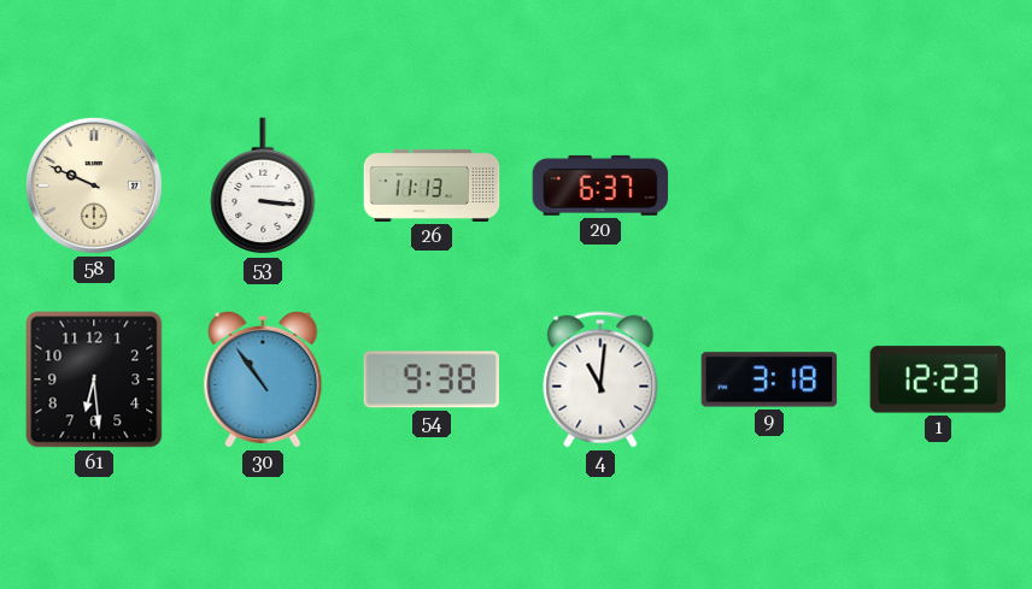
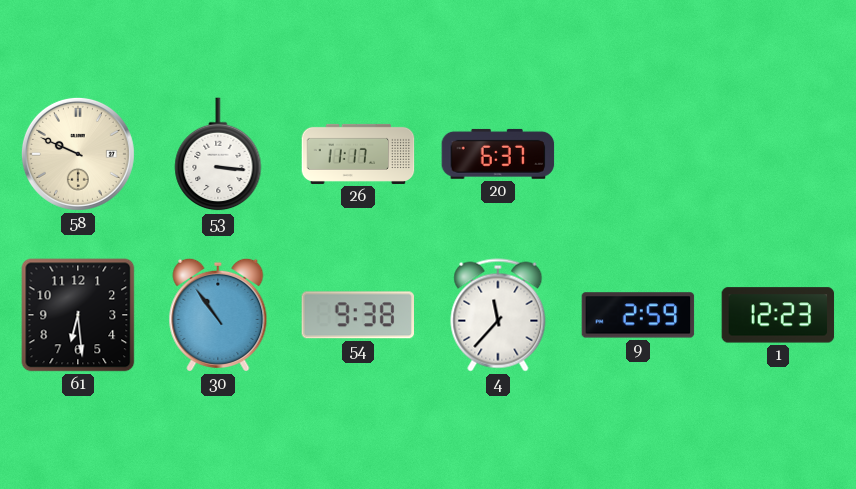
26: 11:13 -> 11:17
4: 11:01 -> 11:37
9: 3:18 -> 2:59
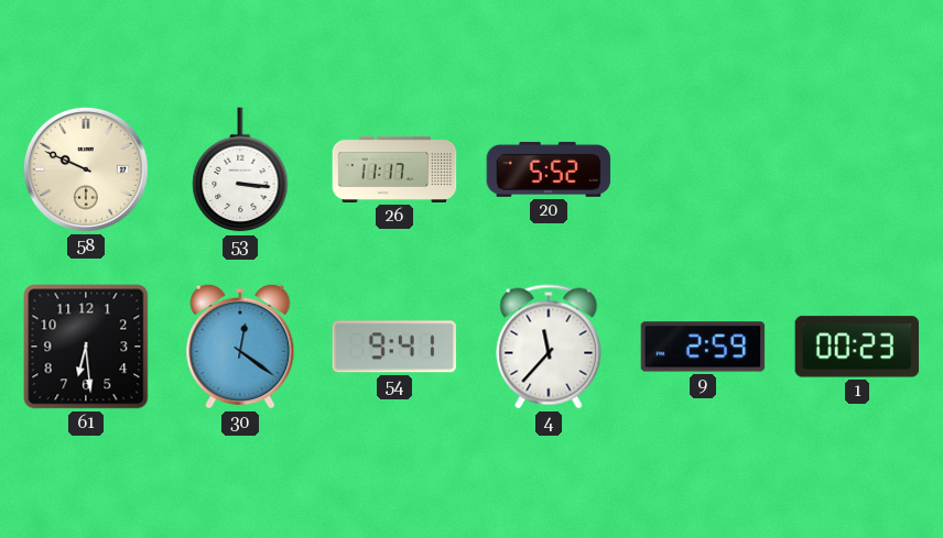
20: 6:37 -> 5:52
30: 10:54 -> 12:21
54: 9:38 -> 9:41
1: 12:23 -> 00:23
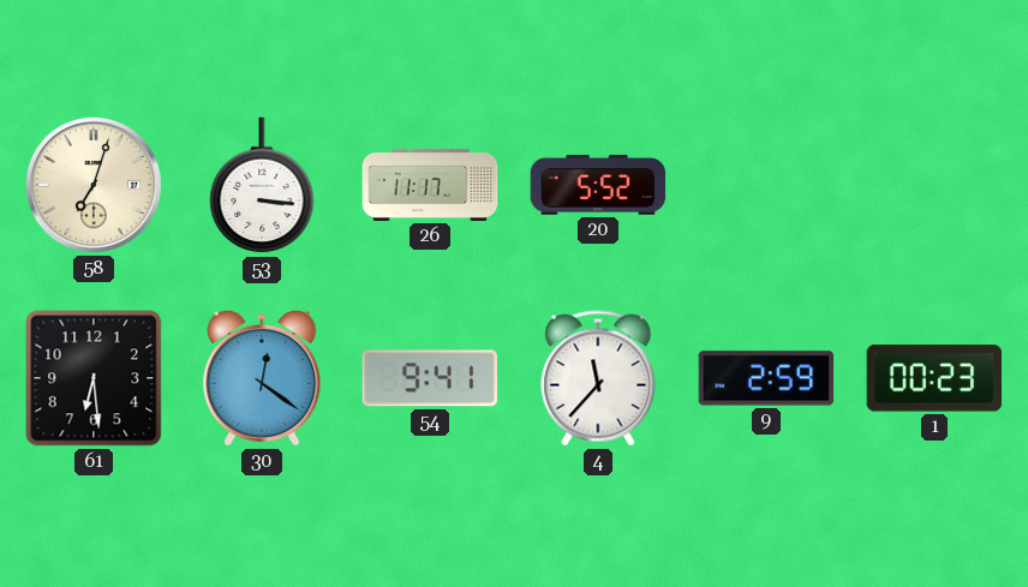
58: 9:49 -> 7:03
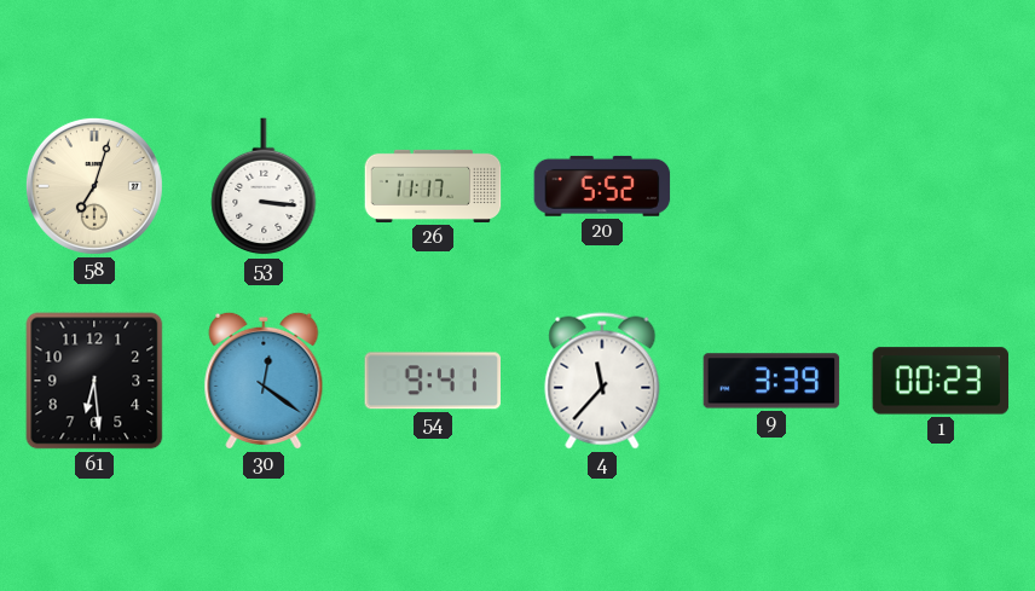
9: 2:59 -> 3:39
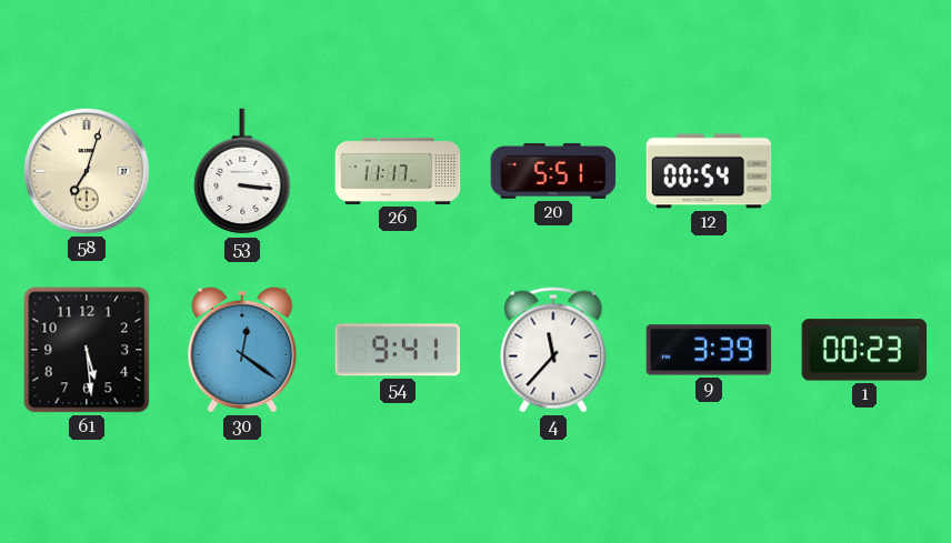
20: 5:52 -> 5:51
12: none -> 00:54
61: 6:29 -> 5:29
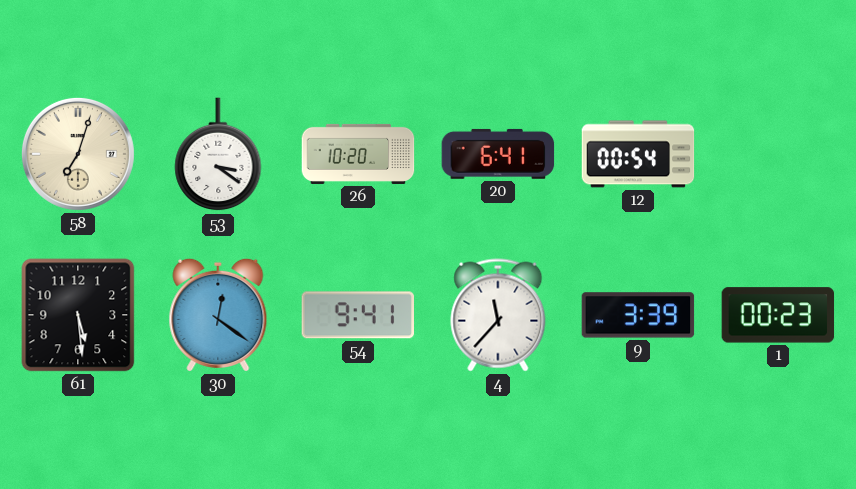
53: 3:16 -> 3:21
26: 11:17 -> 10:20
20: 5:51 -> 6:41
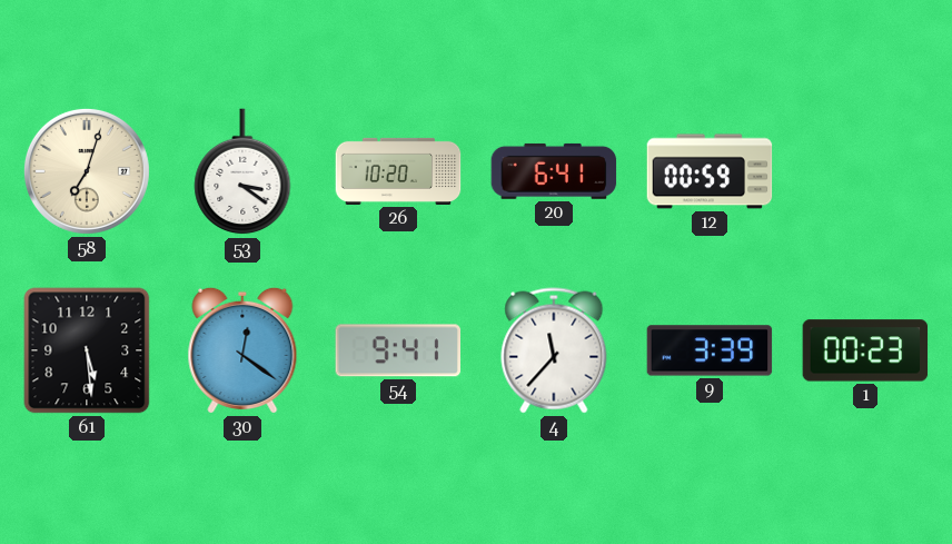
12: 00:54 -> 00:59
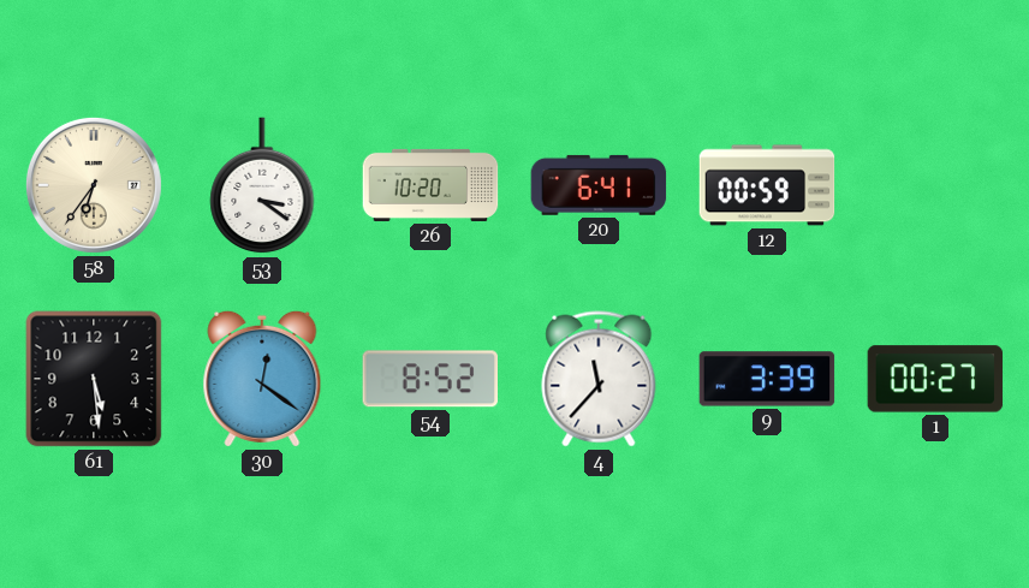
58: 7:03 -> 6:36
54: 9:41 -> 8:52
1: 00:23 -> 00:27
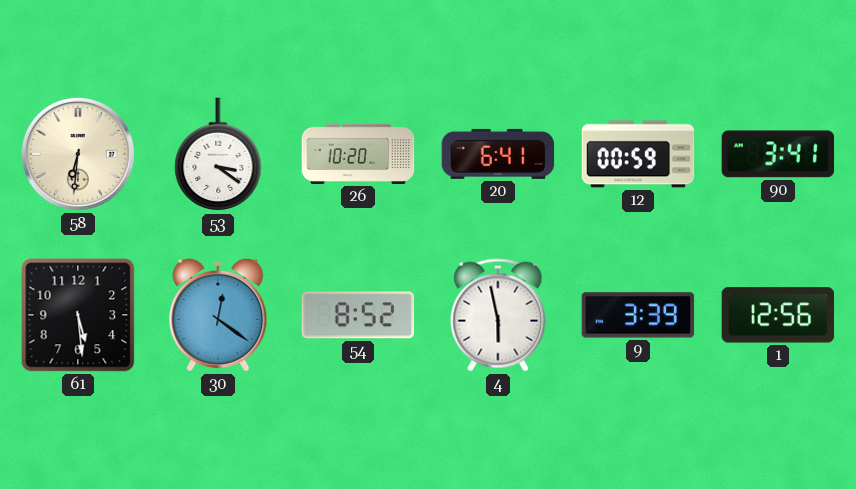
58: 6:36 -> 6:31
90: none -> 3:41
4: 11:37 -> 5:58
1: 00:27 -> 12:56
